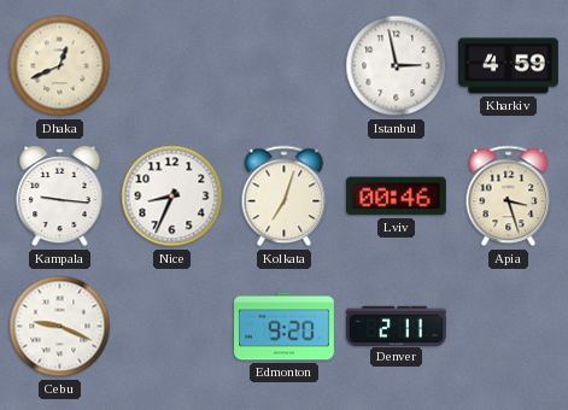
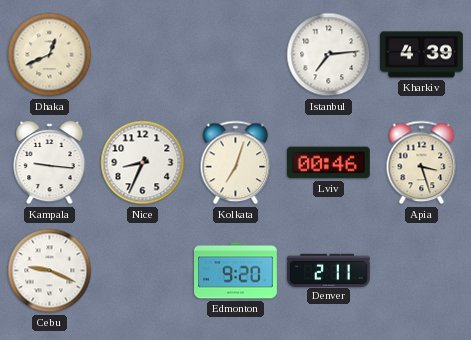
Istanbul: 2:58 -> 7:14
Kharkiv: 4:59 -> 4:39
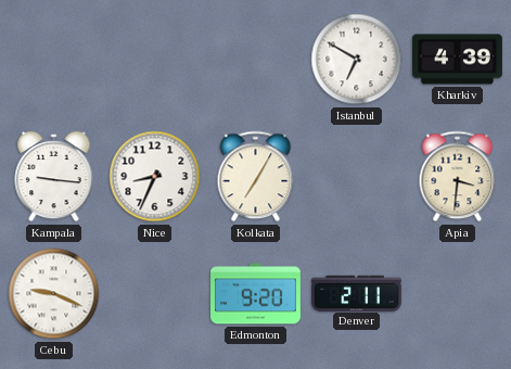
Dhaka: 12:41 -> none
Istanbul: 7:14 -> 6:50
Kolkata: 7:03 -> 7:05
Lviv: 00:46 -> none
Apia: 3:27 -> 3:31
